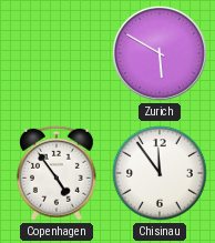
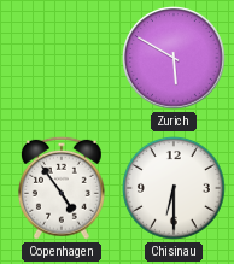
Chisinau: 11:54 -> 6:30
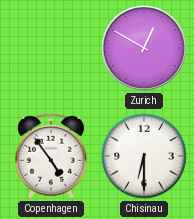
Zurich: 5:50 -> 12:50
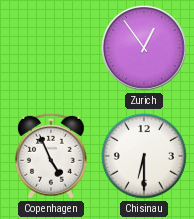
Zurich: 12:50 -> 12:54
Copenhagen: 4:54 -> 4:56
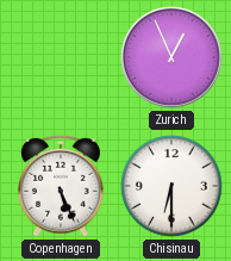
Zurich: 12:54 -> 12:56
Copenhagen: 4:56 -> 5:26
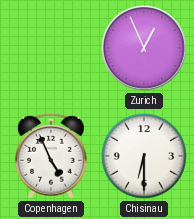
Copenhagen: 5:26 -> 4:56
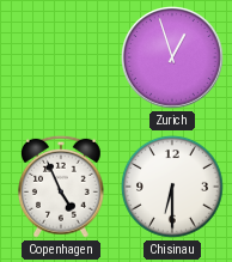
Zurich: 12:56 -> 12:57
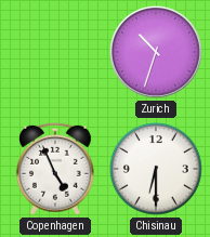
Zurich: 12:57 -> 10:33
